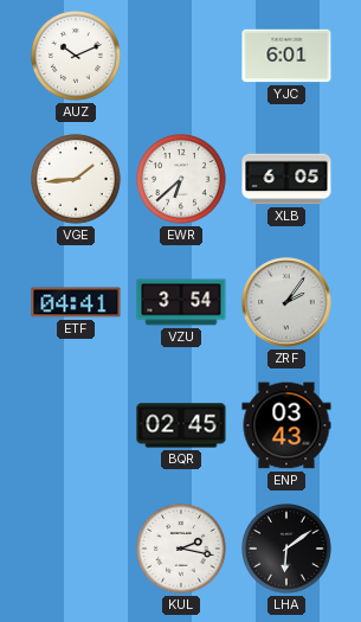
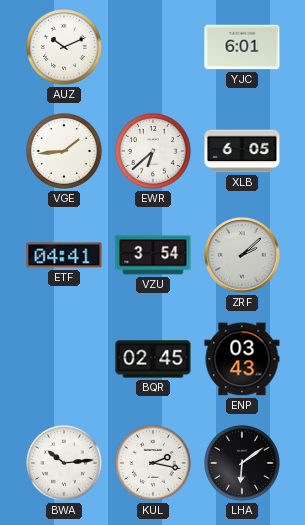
ZRF: 2:06 -> 2:08
BWA: none -> 10:14
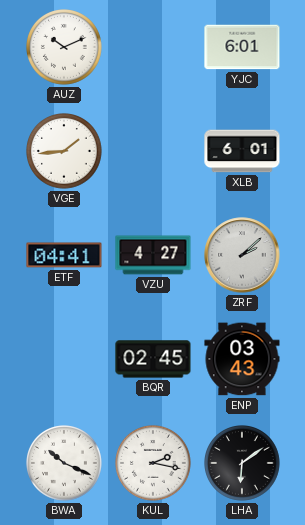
EWR: 6:38 -> none
XLB: 6:05 -> 6:01
VZU: 3:54 -> 4:27
BWA: 10:14 -> 10:19
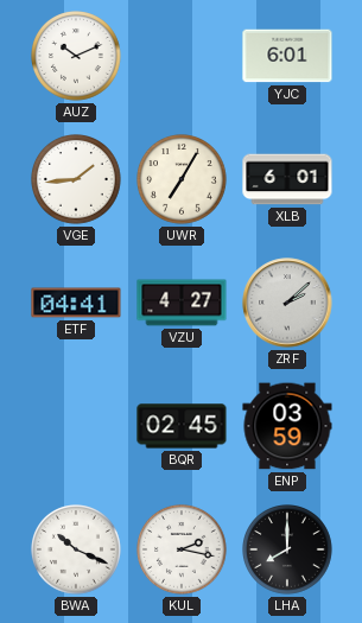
UWR: none -> 7:05
ENP: 03:43 -> 03:59
LHA: 6:09 -> 8:00
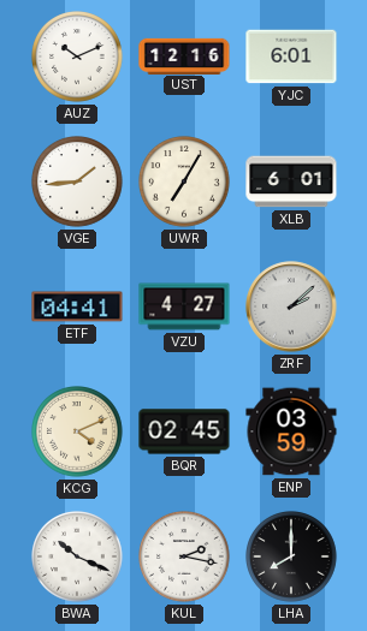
UST: none -> 12:16
KCG: none -> 4:11
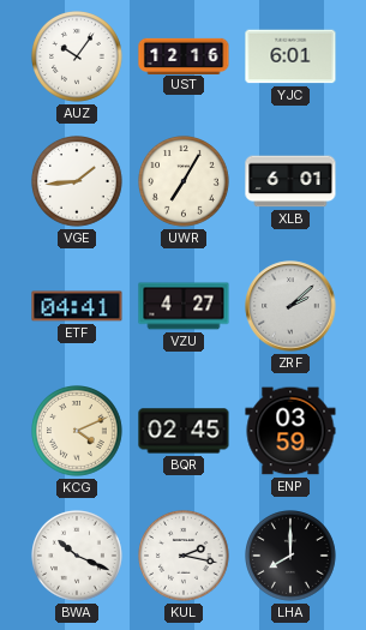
AUZ: 10:11 -> 10:06
